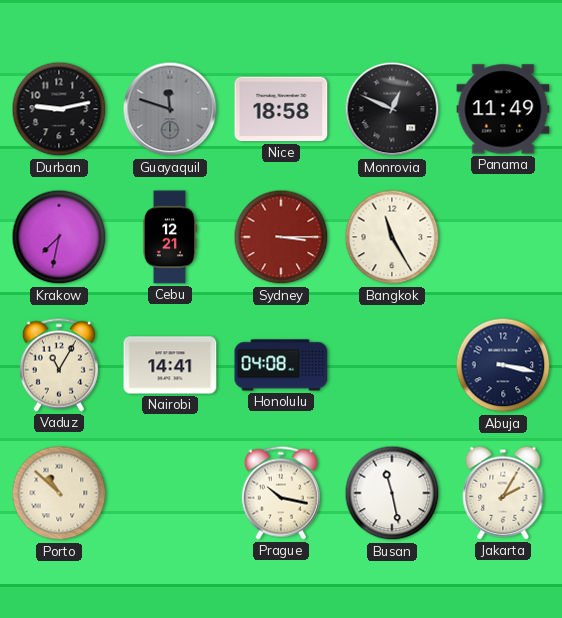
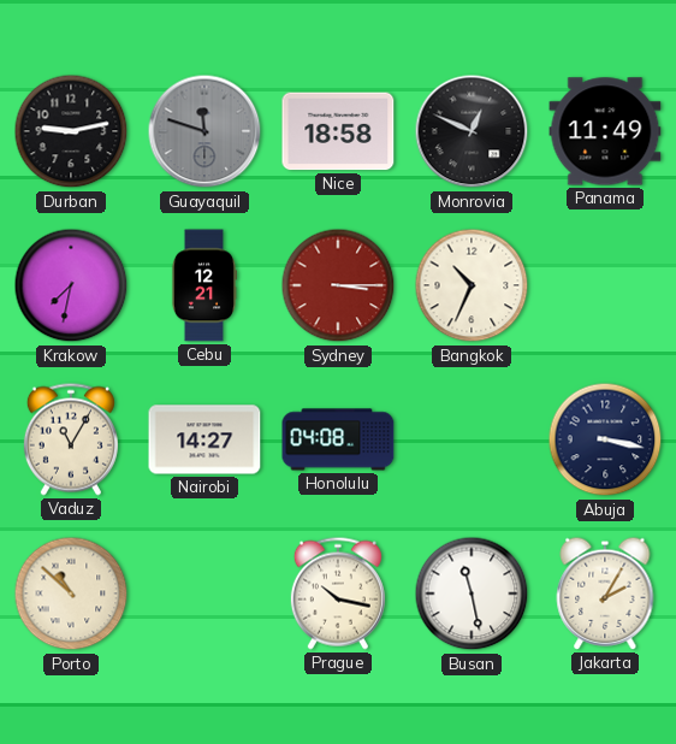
Bangkok: 11:25 -> 10:34
Nairobi: 14:41 -> 14:27
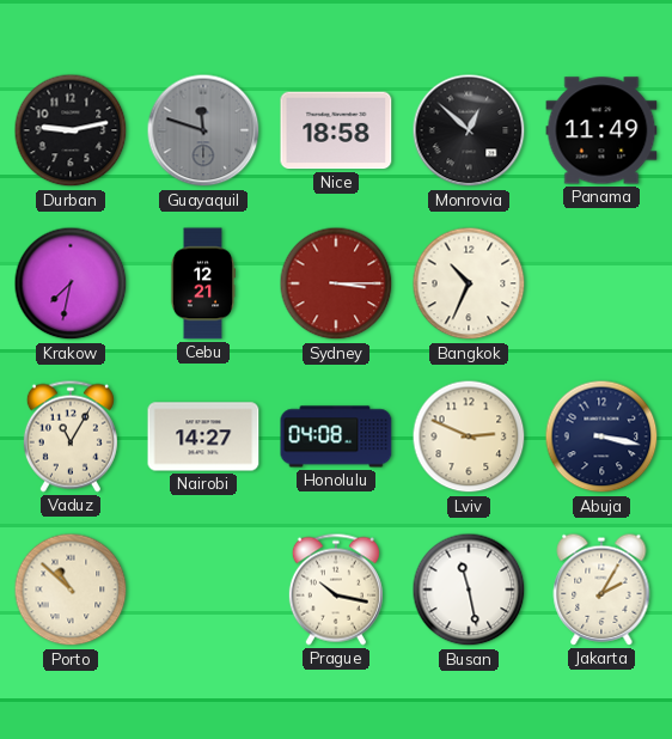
Monrovia: 12:49 -> 12:52
Lviv: none -> 2:49
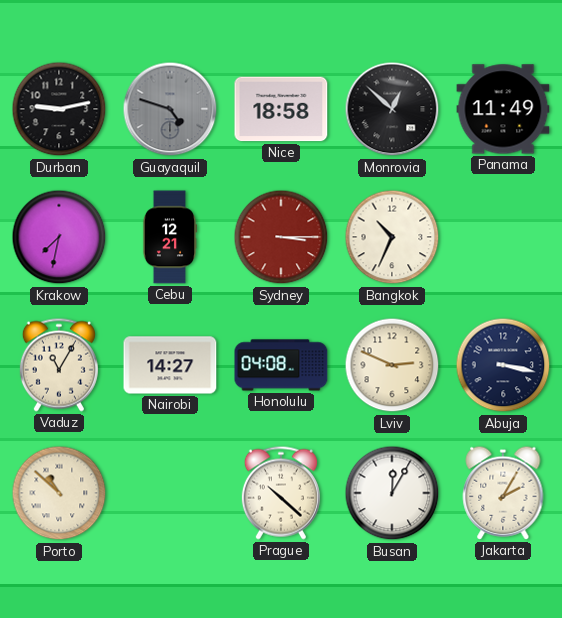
Guayaquil: 11:48 -> 4:48
Prague: 10:17 -> 10:22
Busan: 11:28 -> 12:05
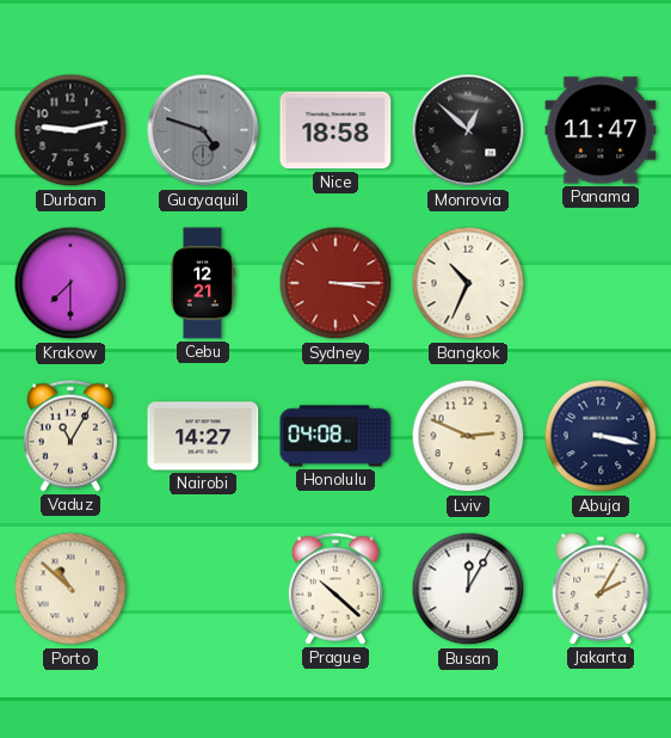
Panama: 11:49 -> 11:47
Krakow: 7:32 -> 7:30
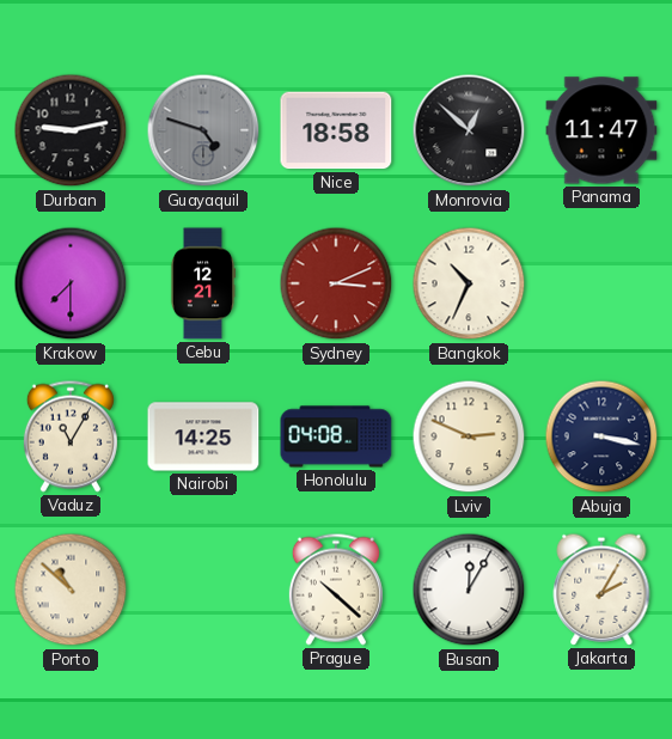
Sydney: 3:15 -> 3:11
Nairobi: 14:27 -> 14:25
